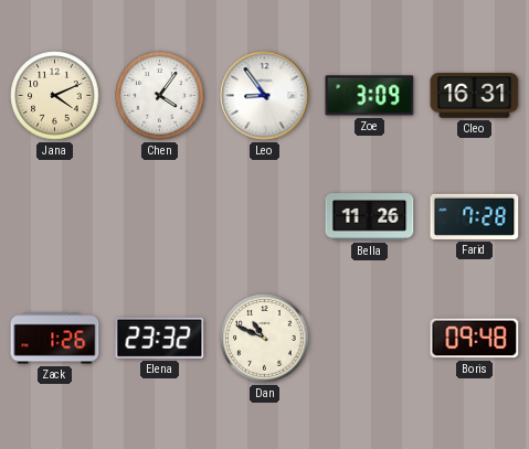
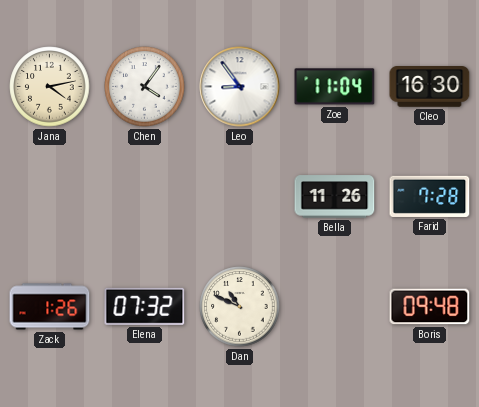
Jana: 4:11 -> 4:13
Zoe: 3:09 -> 11:04
Cleo: 16:31 -> 16:30
Elena: 23:32 -> 07:32
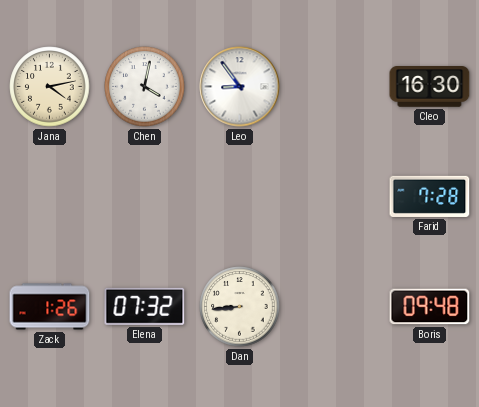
Chen: 4:06 -> 4:02
Zoe: 11:04 -> none
Bella: 11:26 -> none
Dan: 10:49 -> 8:44
